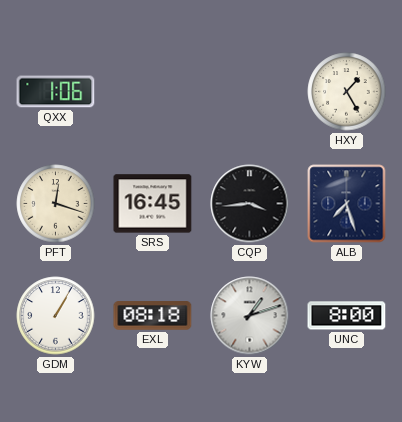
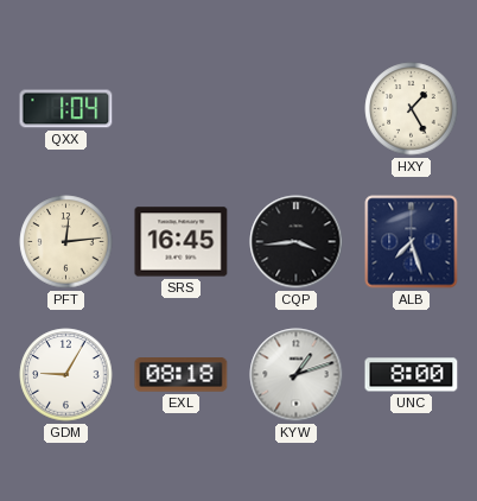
QXX: 1:06 -> 1:04
PFT: 12:18 -> 12:14
GDM: 1:05 -> 9:05
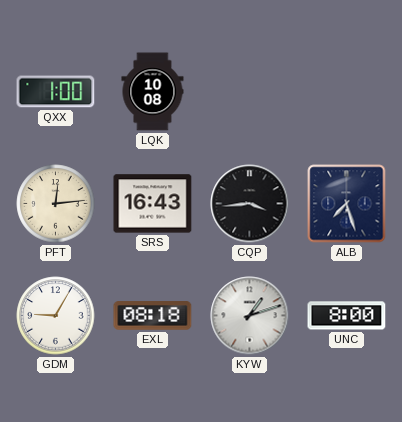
QXX: 1:04 -> 1:00
LQK: none -> 10:08
HXY: 1:25 -> none
SRS: 16:45 -> 16:43
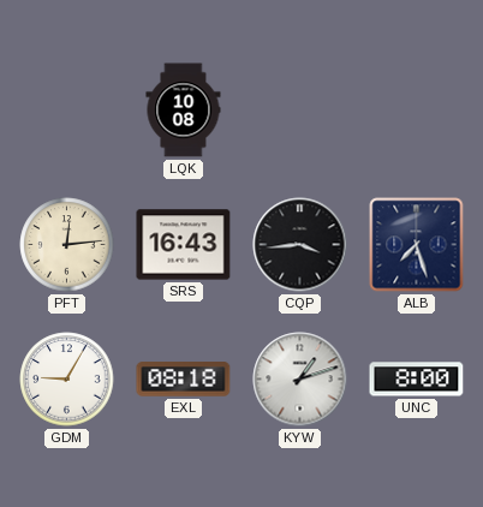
QXX: 1:00 -> none
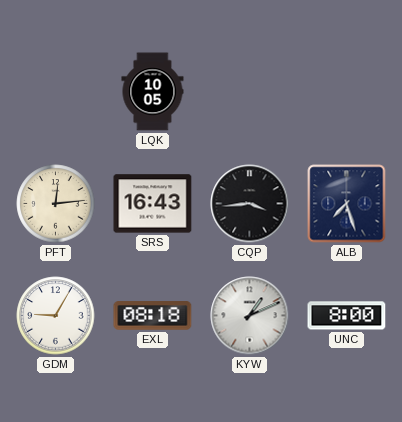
LQK: 10:08 -> 10:05
KYW: 1:12 -> 1:11
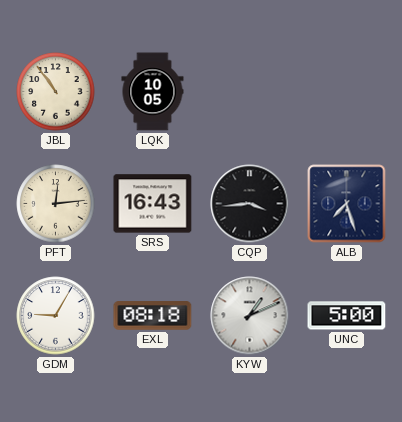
JBL: none -> 10:54
UNC: 8:00 -> 5:00
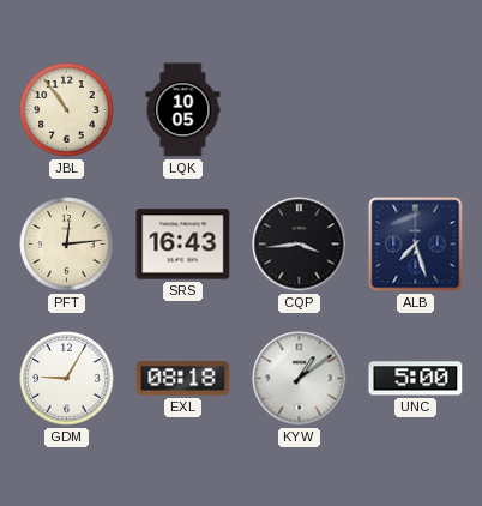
KYW: 1:11 -> 1:09
